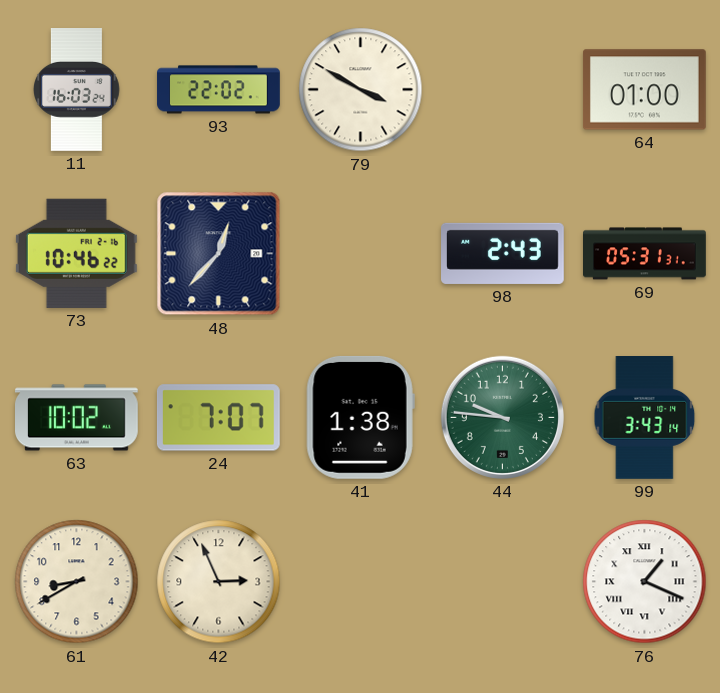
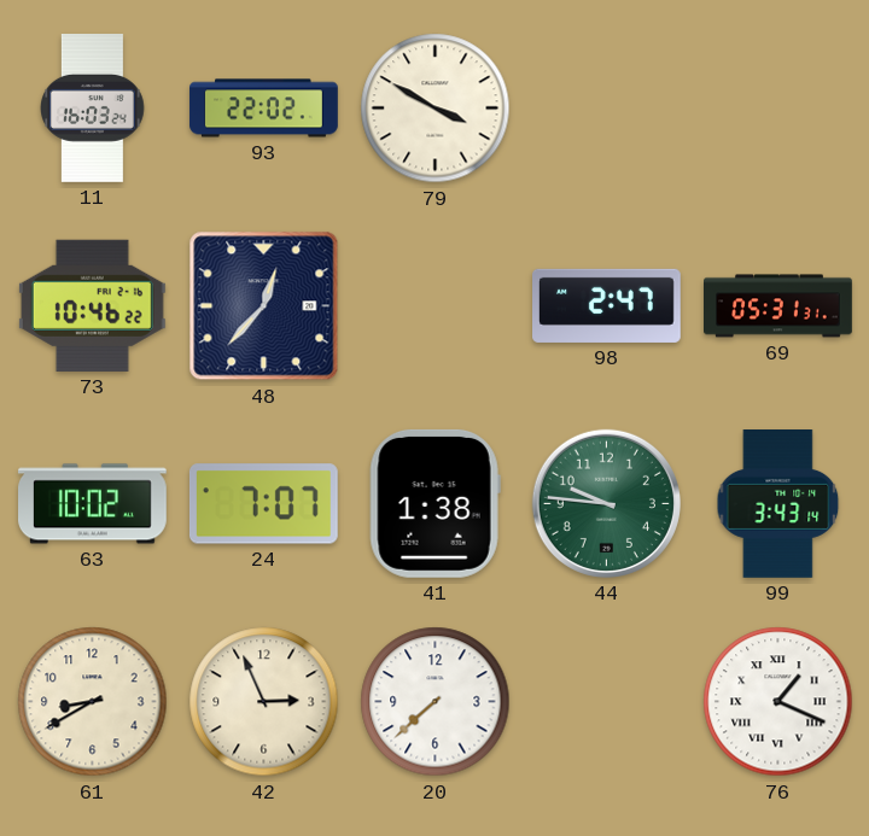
64: 01:00 -> none
98: 2:43 -> 2:47
20: none -> 7:38
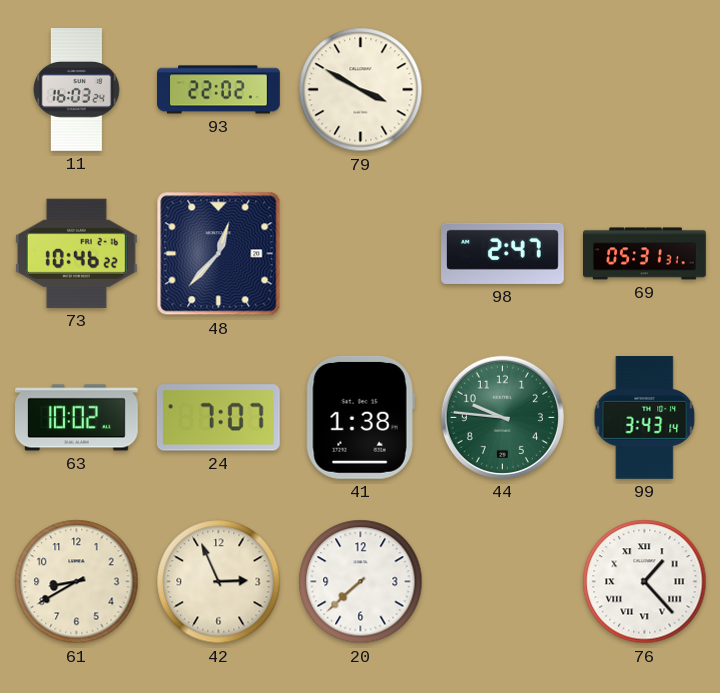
76: 1:19 -> 1:23
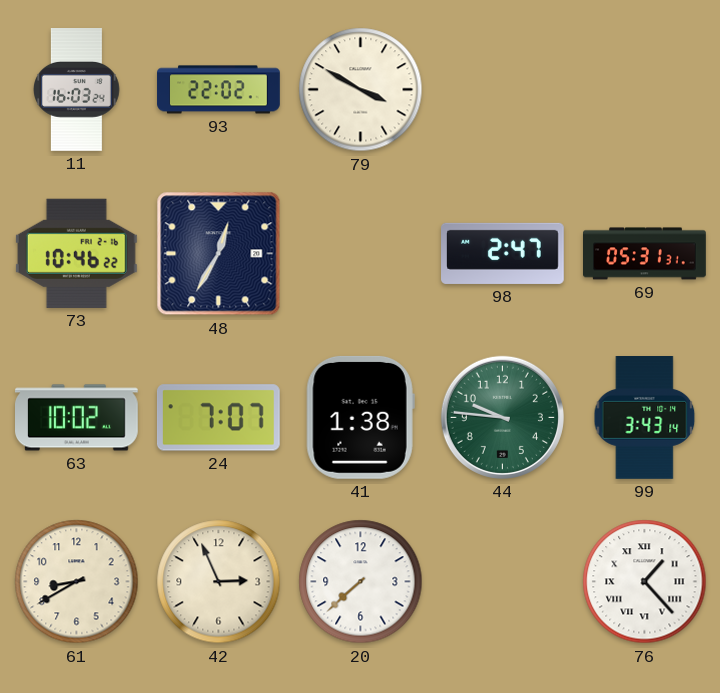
48: 12:37 -> 12:35
